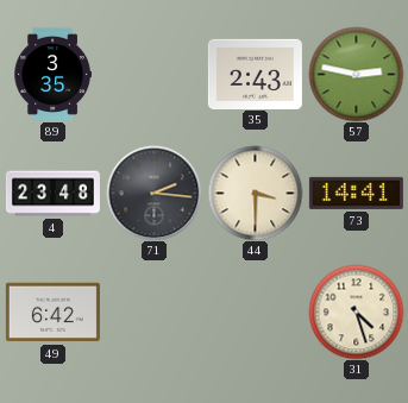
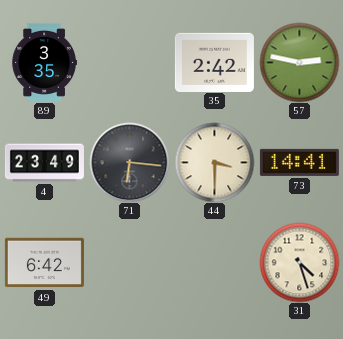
35: 2:43 -> 2:42
4: 23:48 -> 23:49
71: 2:16 -> 6:16
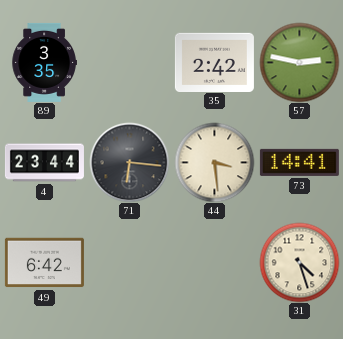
4: 23:49 -> 23:44
44: 3:30 -> 3:29
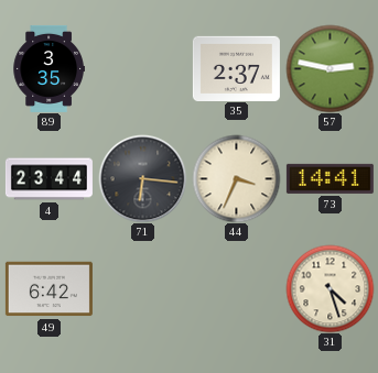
35: 2:42 -> 2:37
44: 3:29 -> 3:34
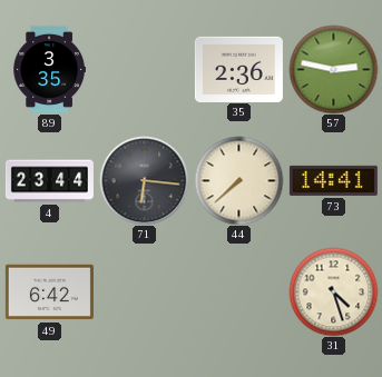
35: 2:37 -> 2:36
44: 3:34 -> 7:38
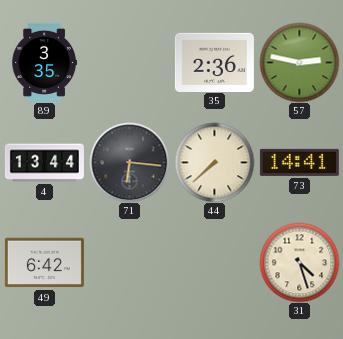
4: 23:44 -> 13:44
